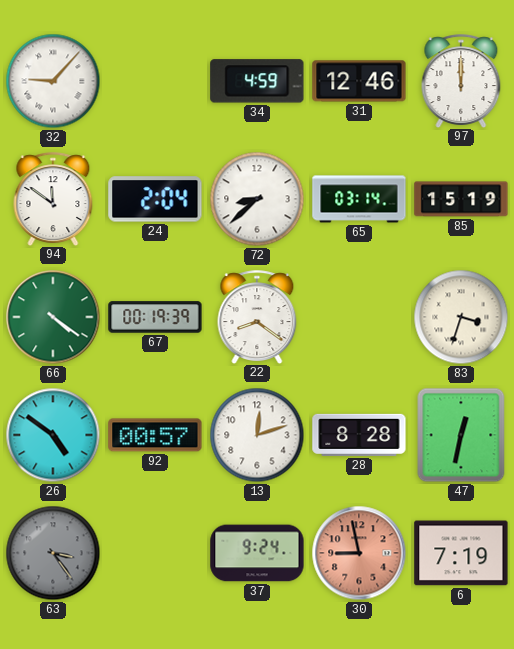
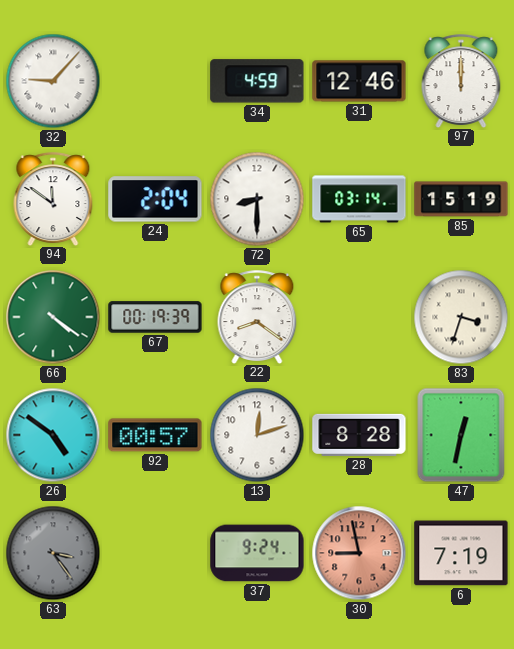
72: 8:38 -> 8:30
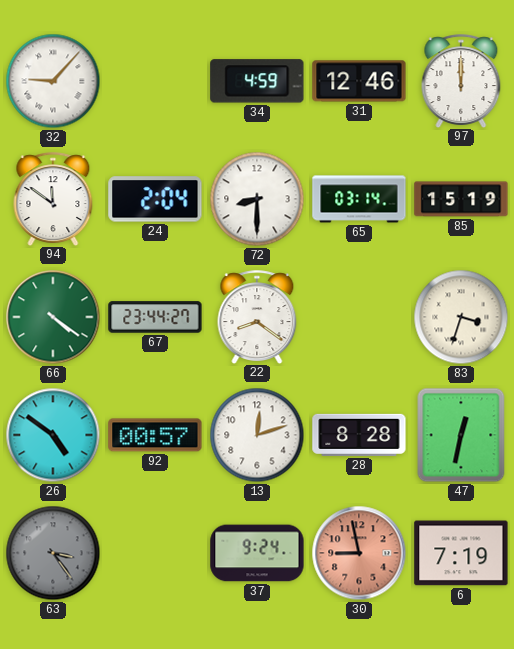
67: 00:19 -> 23:44
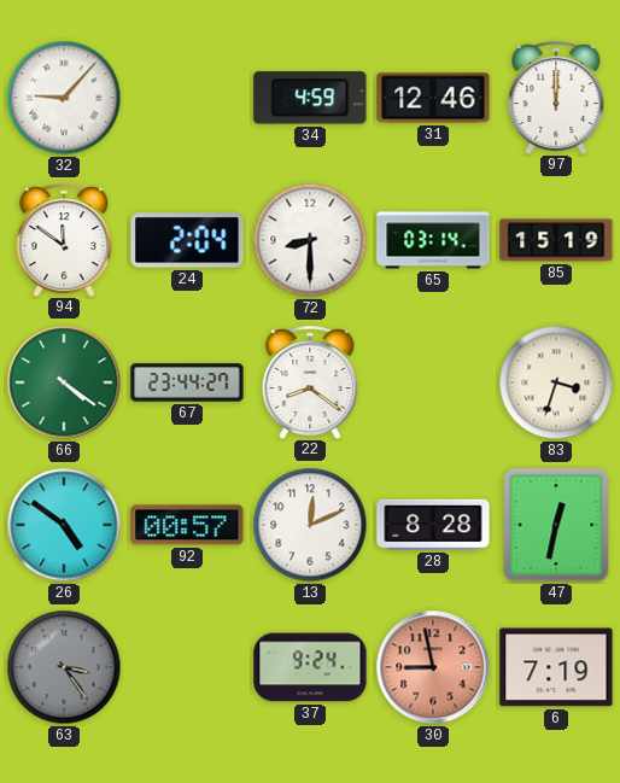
13: 12:12 -> 12:11
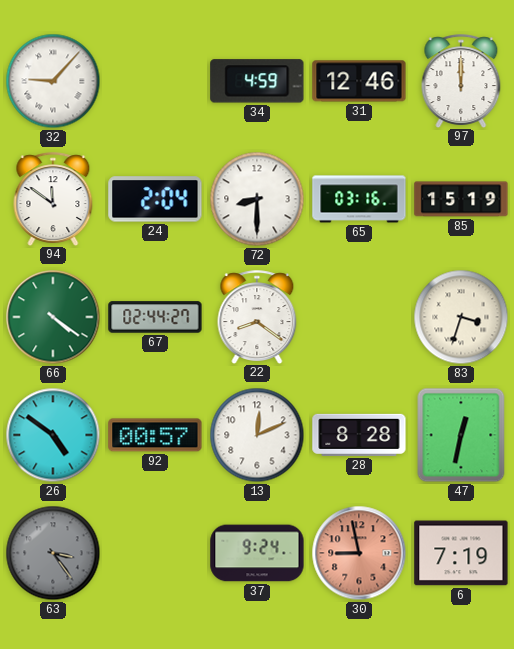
65: 03:14 -> 03:16
67: 23:44 -> 02:44
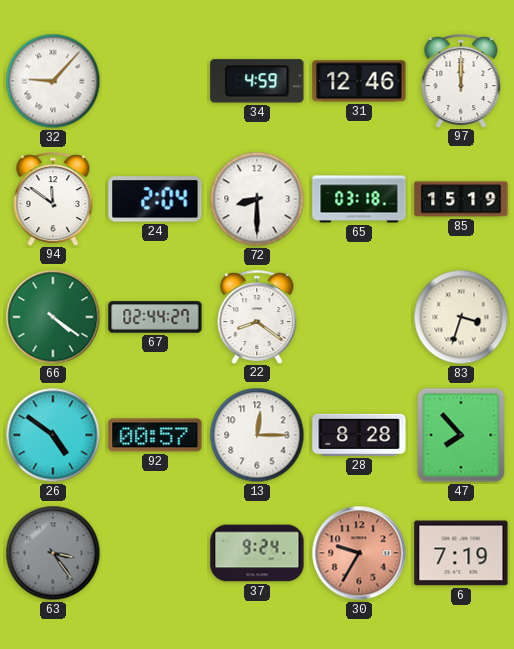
65: 03:16 -> 03:18
13: 12:11 -> 12:15
47: 12:32 -> 7:53
30: 8:58 -> 9:35
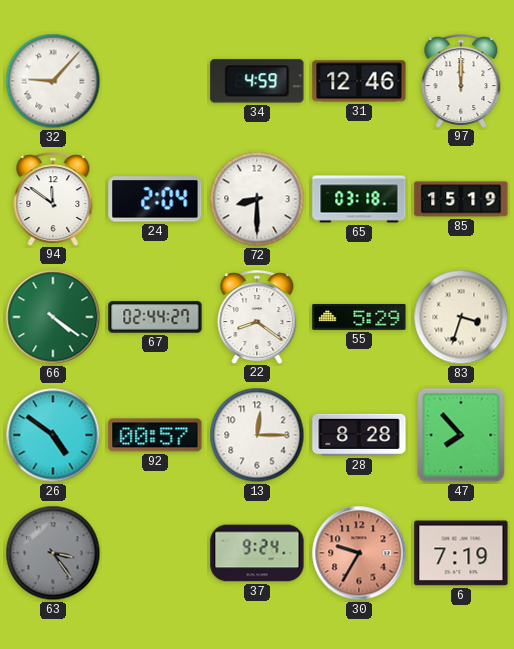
55: none -> 5:29
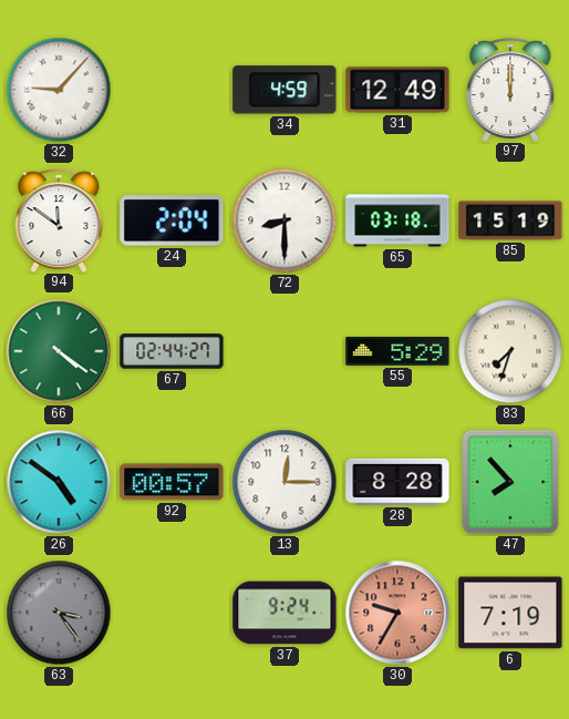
31: 12:46 -> 12:49
22: 8:21 -> none
83: 3:33 -> 7:33
